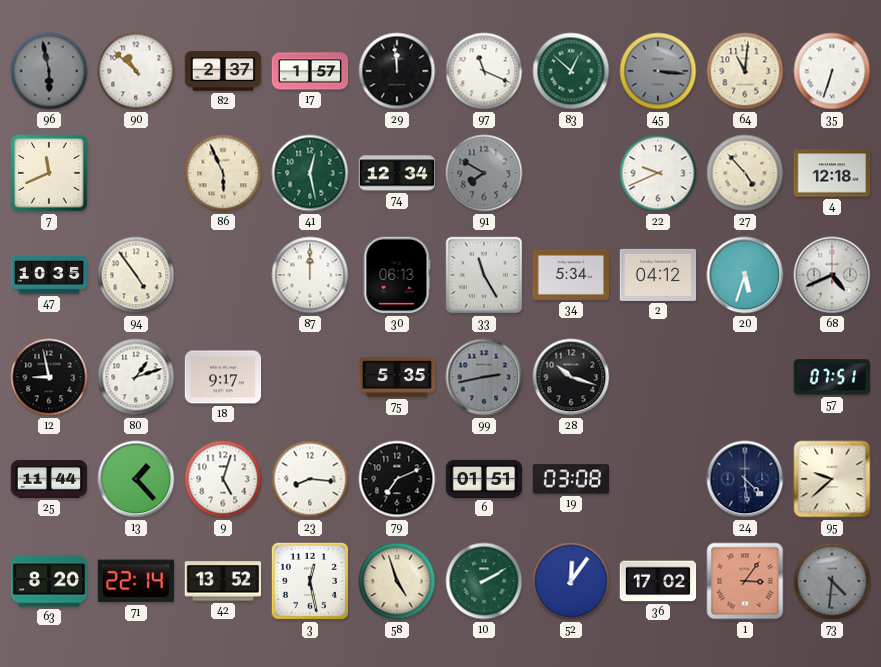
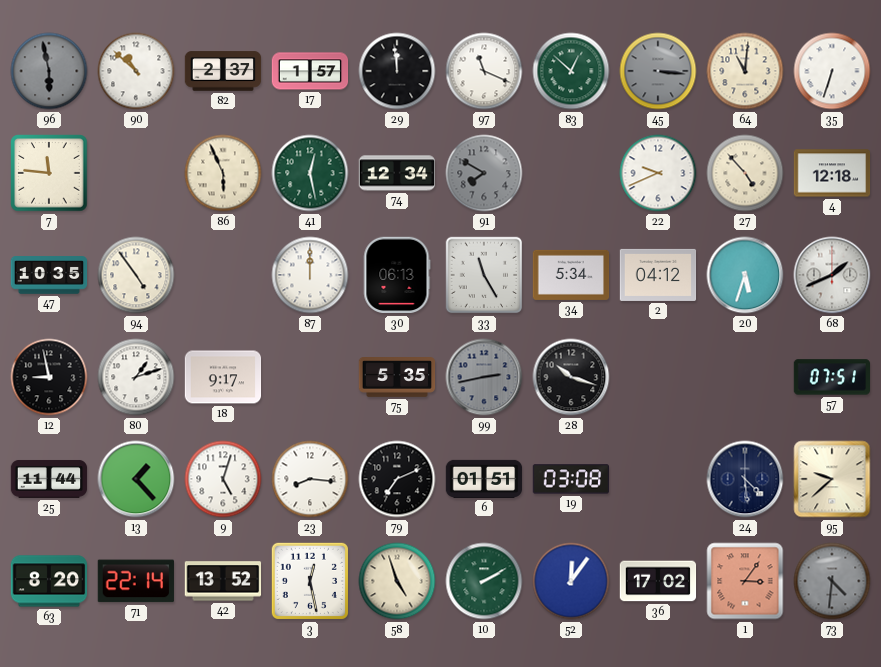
7: 11:41 -> 11:46
68: 4:41 -> 1:41
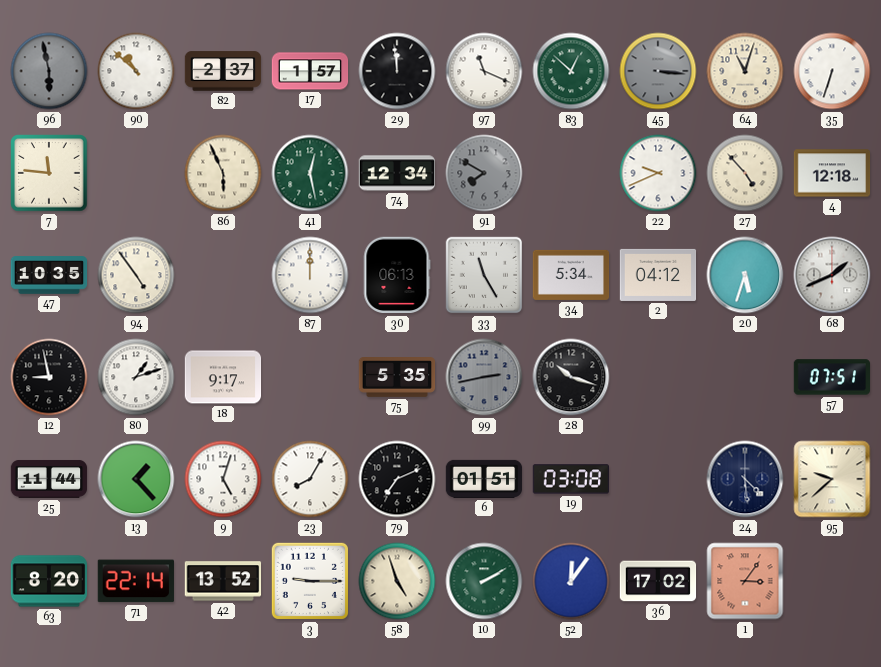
64: 11:01 -> 11:03
23: 8:16 -> 8:05
3: 12:28 -> 9:15
73: 4:31 -> none
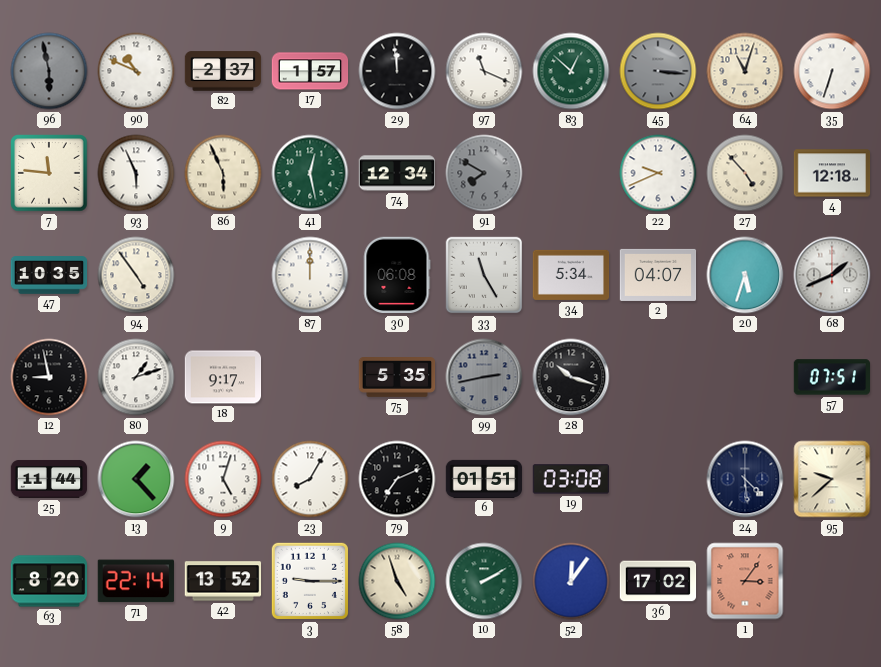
90: 10:52 -> 10:49
93: none -> 5:56
30: 06:13 -> 06:08
2: 04:12 -> 04:07
